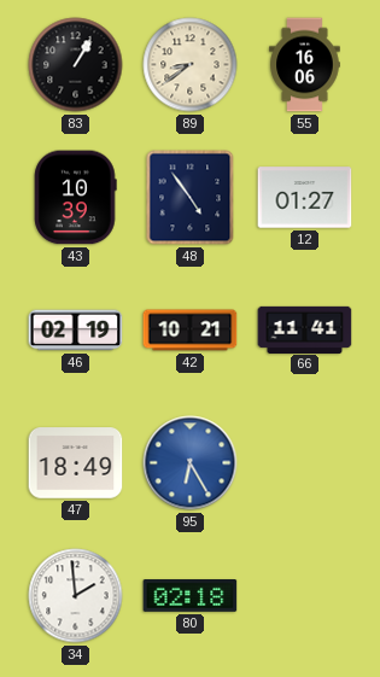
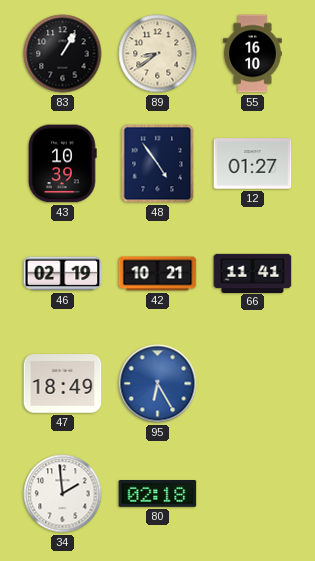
55: 16:06 -> 16:10
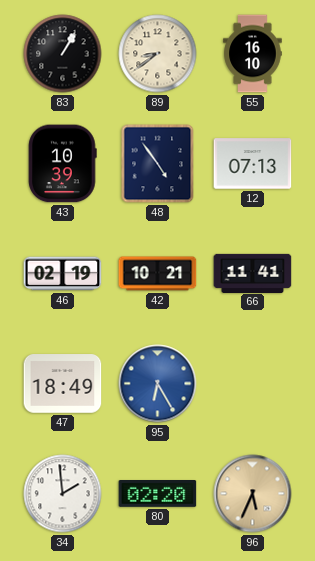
12: 01:27 -> 07:13
80: 02:18 -> 02:20
96: none -> 5:34
